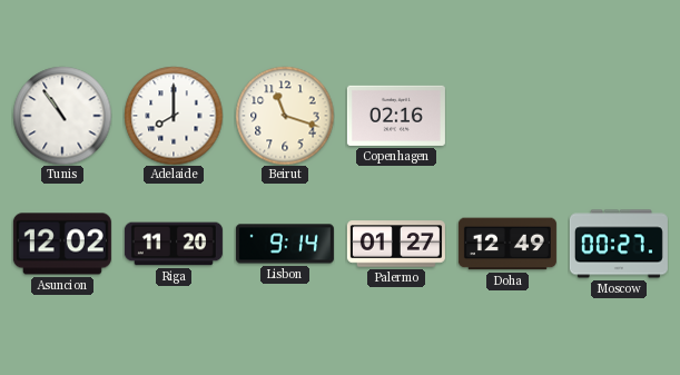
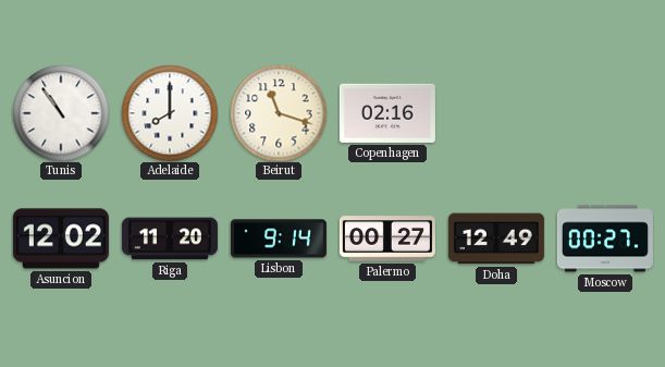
Palermo: 01:27 -> 00:27
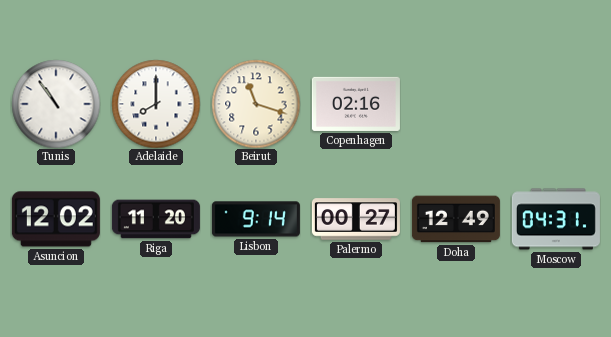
Moscow: 00:27 -> 04:31
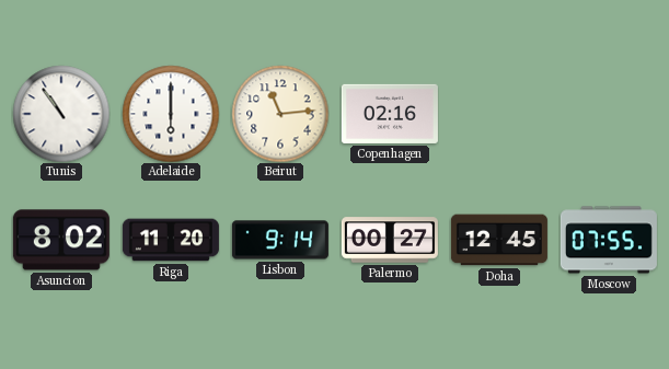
Adelaide: 8:00 -> 6:00
Beirut: 11:18 -> 11:14
Asuncion: 12:02 -> 8:02
Doha: 12:49 -> 12:45
Moscow: 04:31 -> 07:55
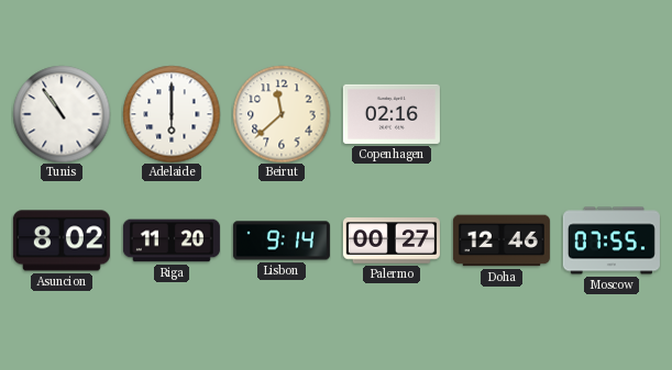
Beirut: 11:14 -> 11:38
Doha: 12:45 -> 12:46
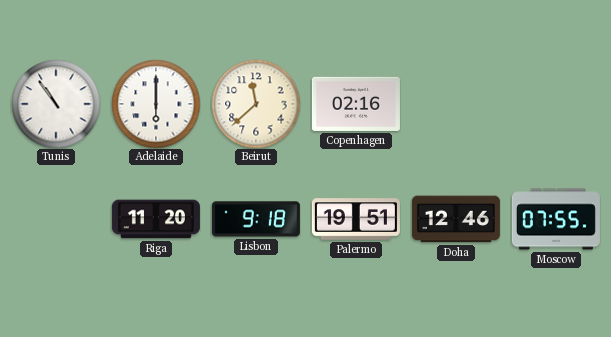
Asuncion: 8:02 -> none
Lisbon: 9:14 -> 9:18
Palermo: 00:27 -> 19:51
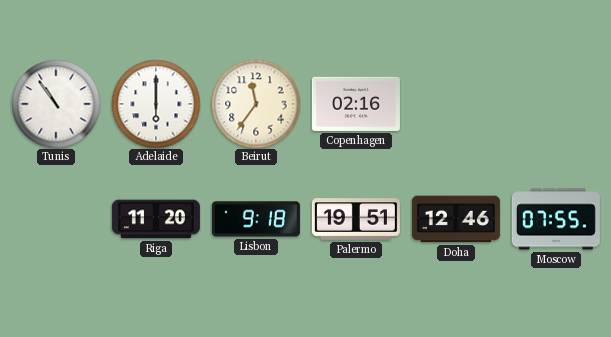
Beirut: 11:38 -> 11:36
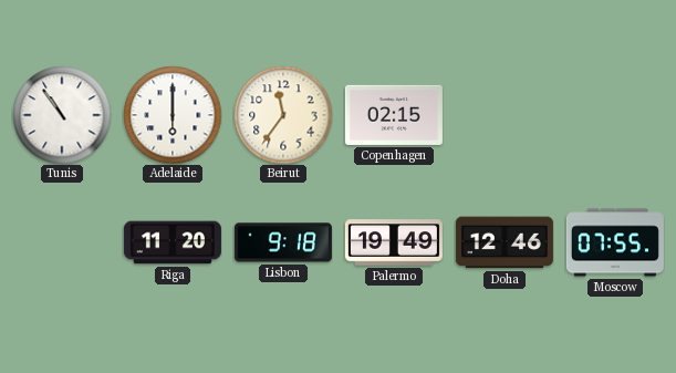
Copenhagen: 02:16 -> 02:15
Palermo: 19:51 -> 19:49
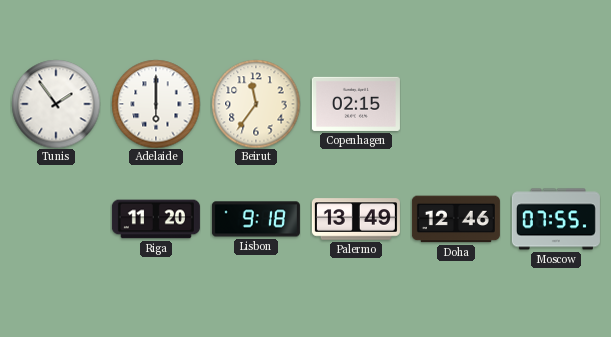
Tunis: 10:54 -> 1:54
Palermo: 19:49 -> 13:49
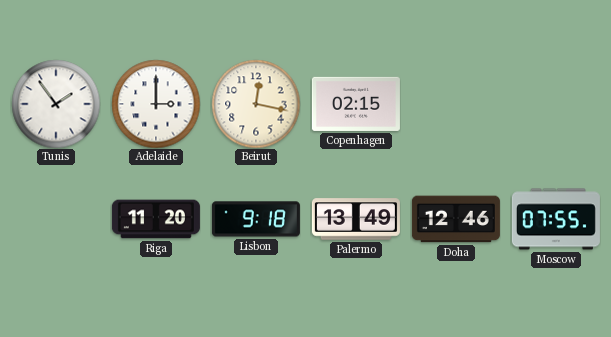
Adelaide: 6:00 -> 3:00
Beirut: 11:36 -> 12:17
